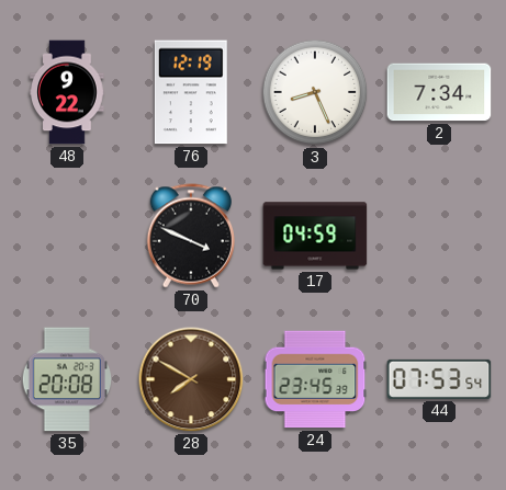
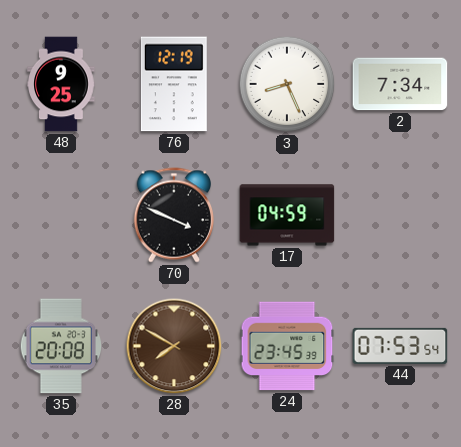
48: 9:22 -> 9:25
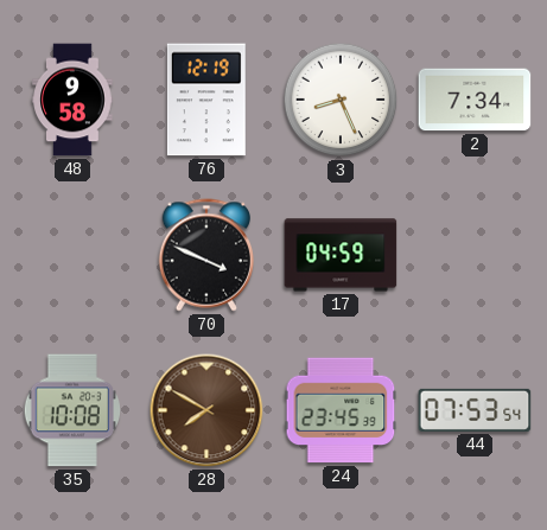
48: 9:25 -> 9:58
35: 20:08 -> 10:08
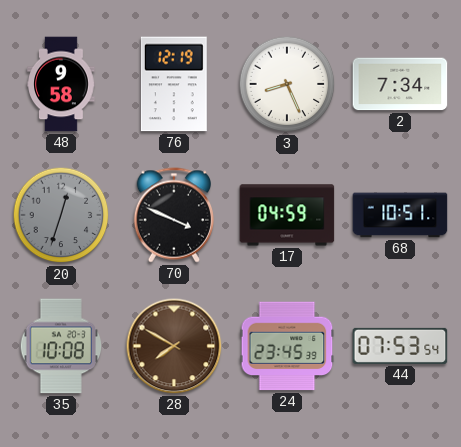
20: none -> 12:33
68: none -> 10:51
